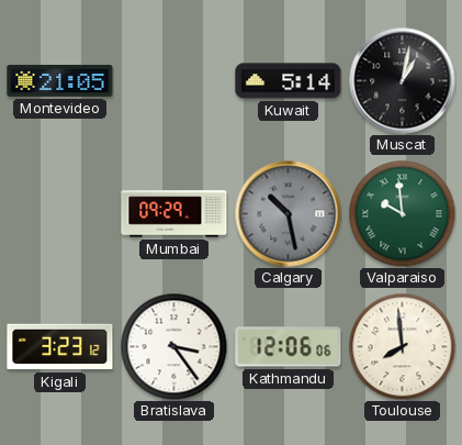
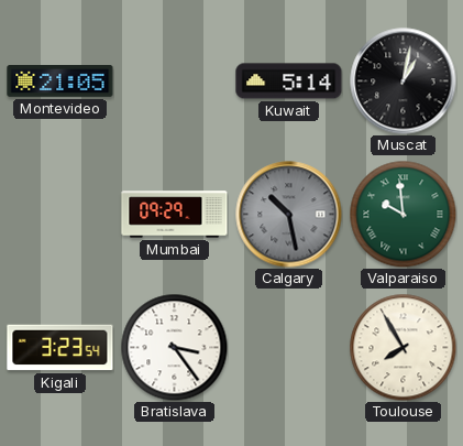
Kigali: 3:23:12 -> 3:23:54
Kathmandu: 12:06 -> none
Toulouse: 7:59 -> 7:55
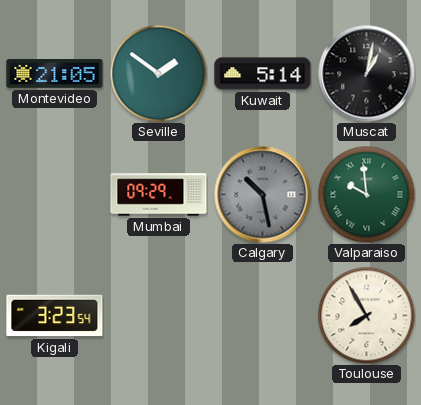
Seville: none -> 1:51
Bratislava: 3:24 -> none
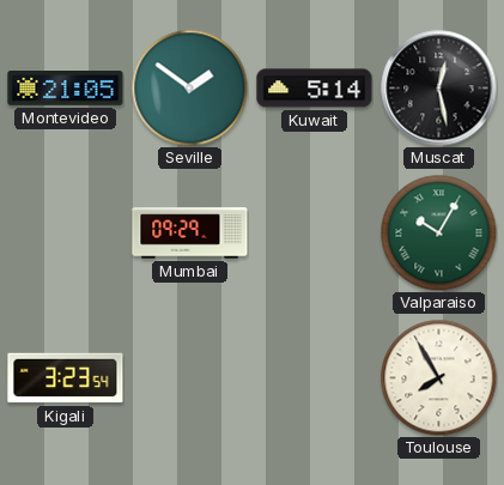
Muscat: 1:02 -> 12:28
Calgary: 10:28 -> none
Valparaiso: 9:59 -> 10:05
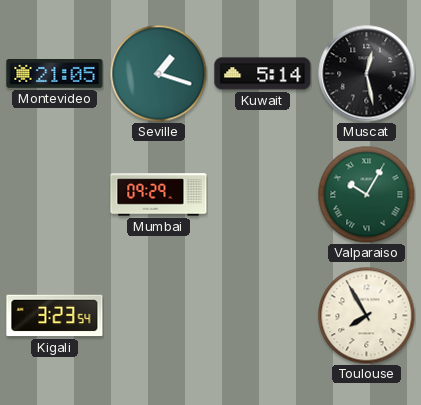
Seville: 1:51 -> 1:18
